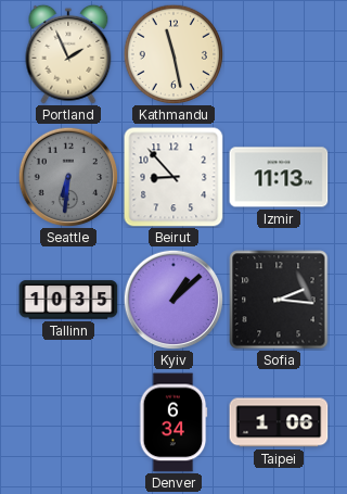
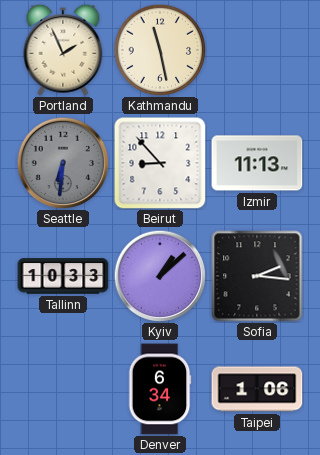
Tallinn: 10:35 -> 10:33
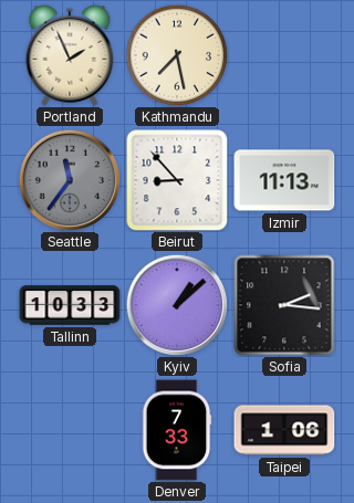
Kathmandu: 11:28 -> 7:28
Seattle: 6:31 -> 11:36
Denver: 6:34 -> 7:33
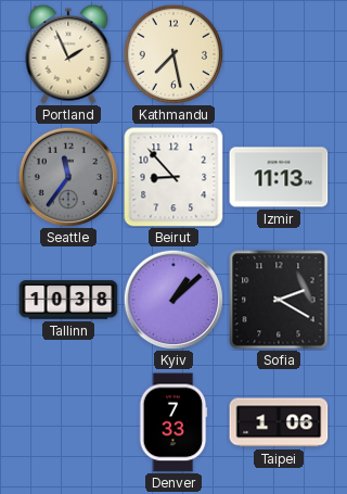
Tallinn: 10:33 -> 10:38
Sofia: 2:16 -> 2:20
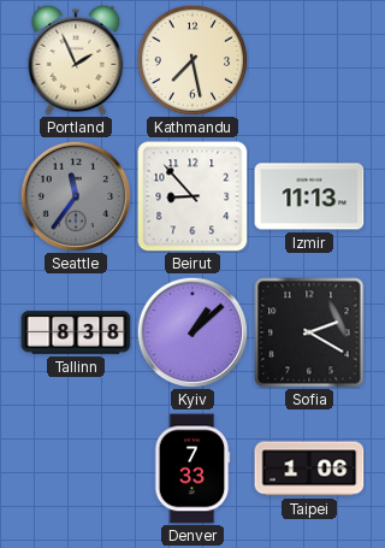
Tallinn: 10:38 -> 8:38
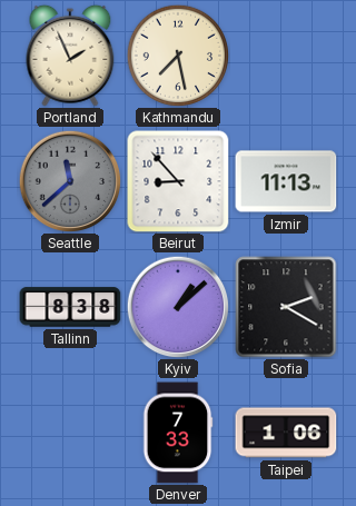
Seattle: 11:36 -> 11:38
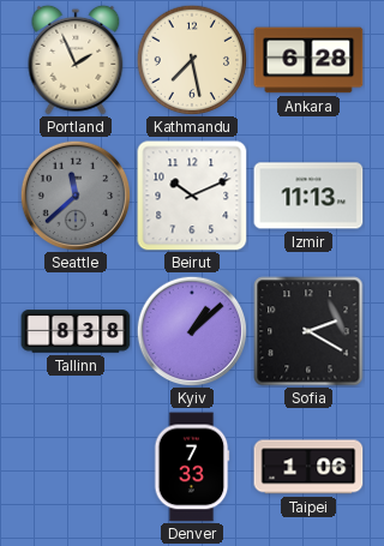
Ankara: none -> 6:28
Beirut: 8:53 -> 10:11
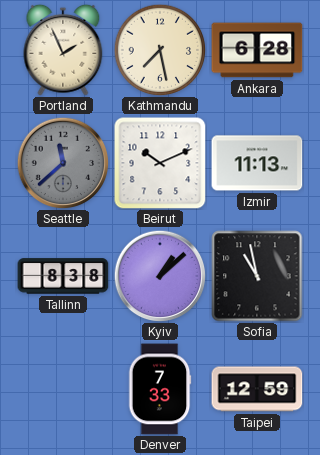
Sofia: 2:20 -> 10:58
Taipei: 1:06 -> 12:59
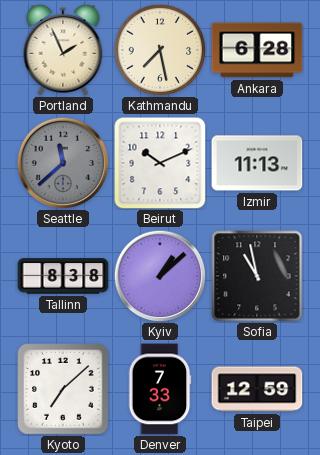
Kyoto: none -> 7:08
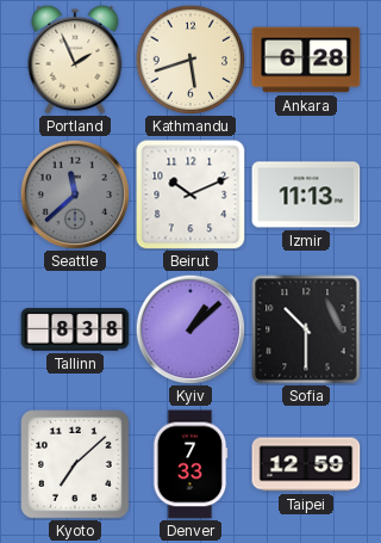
Kathmandu: 7:28 -> 5:42
Sofia: 10:58 -> 10:30
